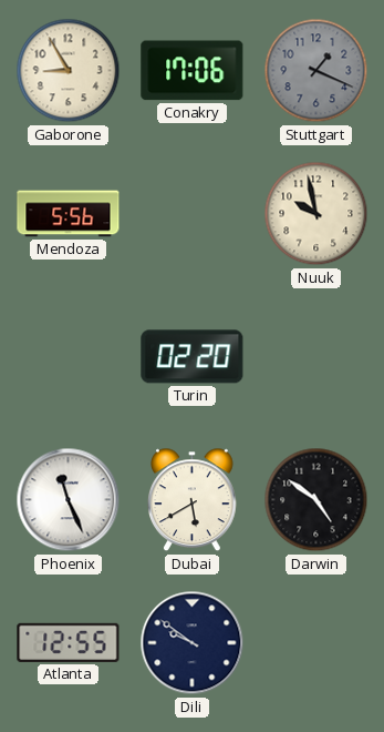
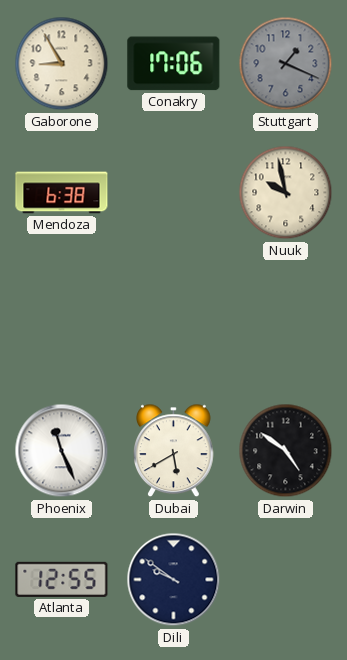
Mendoza: 5:56 -> 6:38
Turin: 02:20 -> none
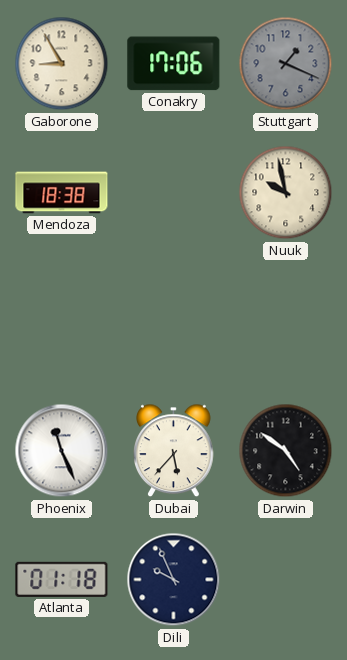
Mendoza: 6:38 -> 18:38
Dubai: 5:40 -> 5:37
Atlanta: 12:55 -> 01:18
Dili: 9:51 -> 9:56
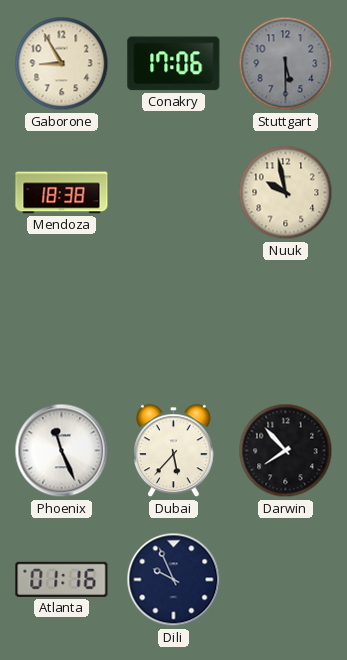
Stuttgart: 1:19 -> 5:30
Darwin: 4:51 -> 7:53
Atlanta: 01:18 -> 01:16
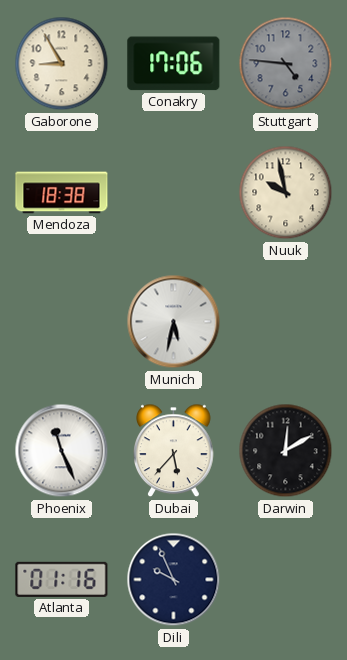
Stuttgart: 5:30 -> 4:46
Munich: none -> 5:32
Darwin: 7:53 -> 12:10
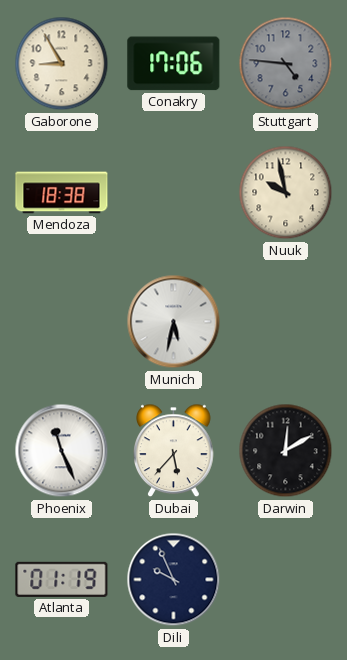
Atlanta: 01:16 -> 01:19
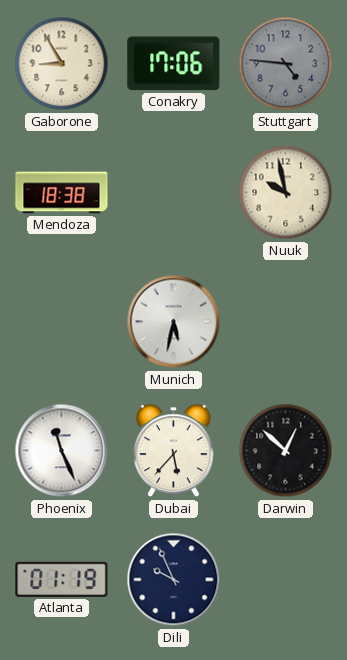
Darwin: 12:10 -> 12:52
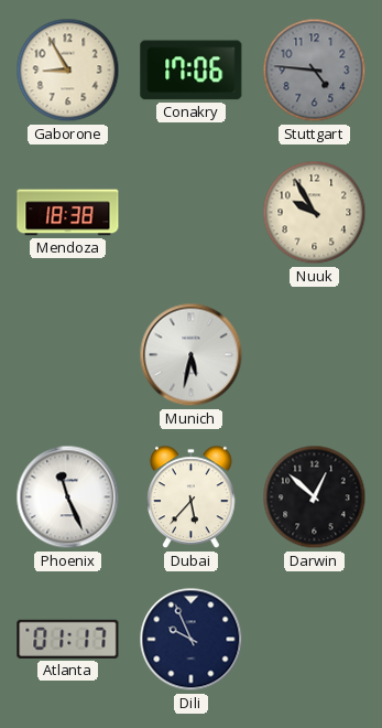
Nuuk: 9:58 -> 9:55
Atlanta: 01:19 -> 01:17
